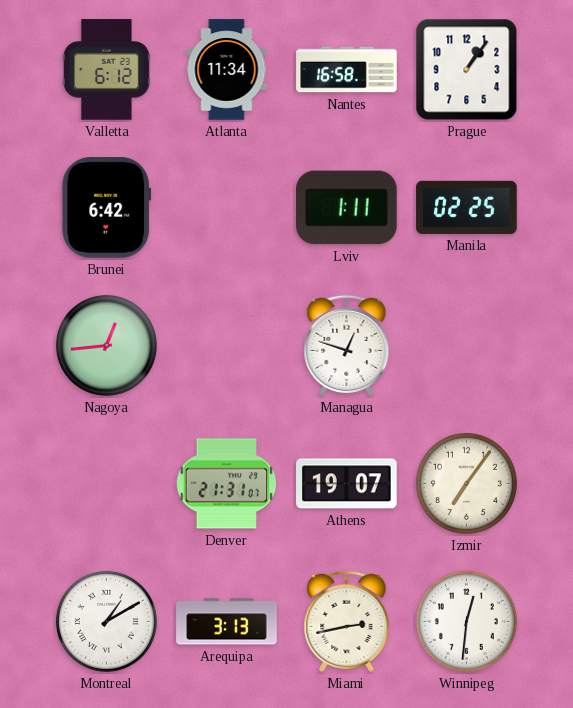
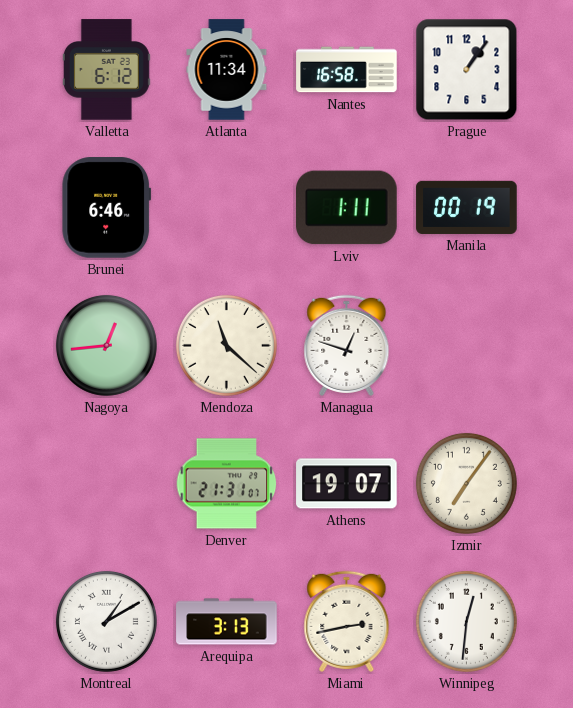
Brunei: 6:42 -> 6:46
Manila: 02:25 -> 00:19
Mendoza: none -> 11:22
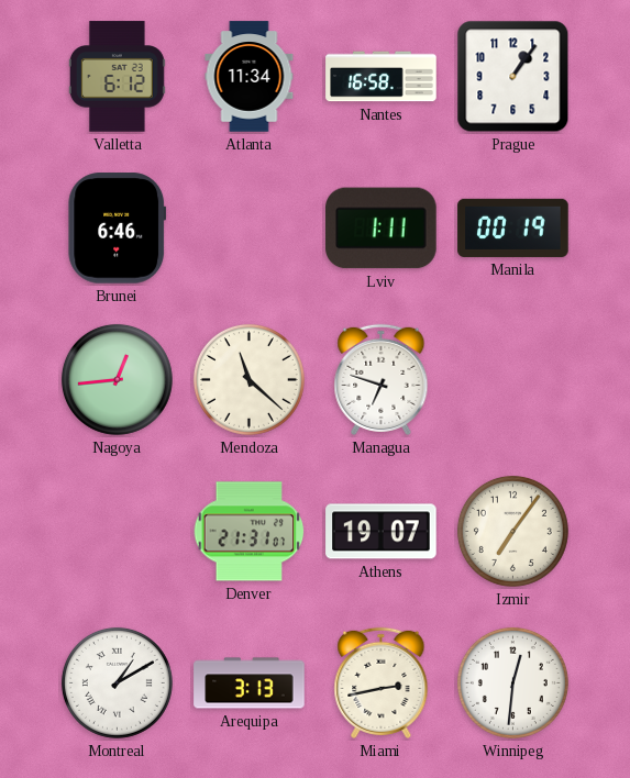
Managua: 12:48 -> 6:48
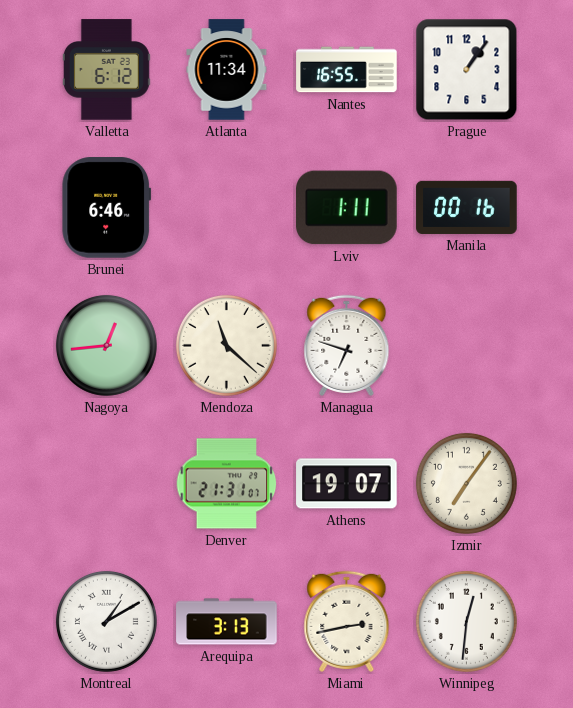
Nantes: 16:58 -> 16:55
Manila: 00:19 -> 00:16
